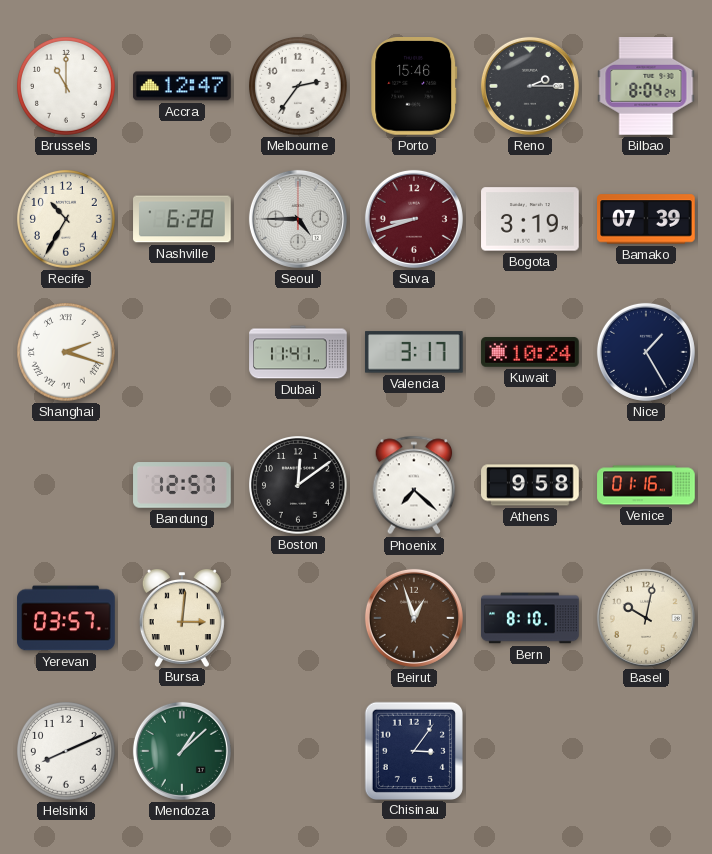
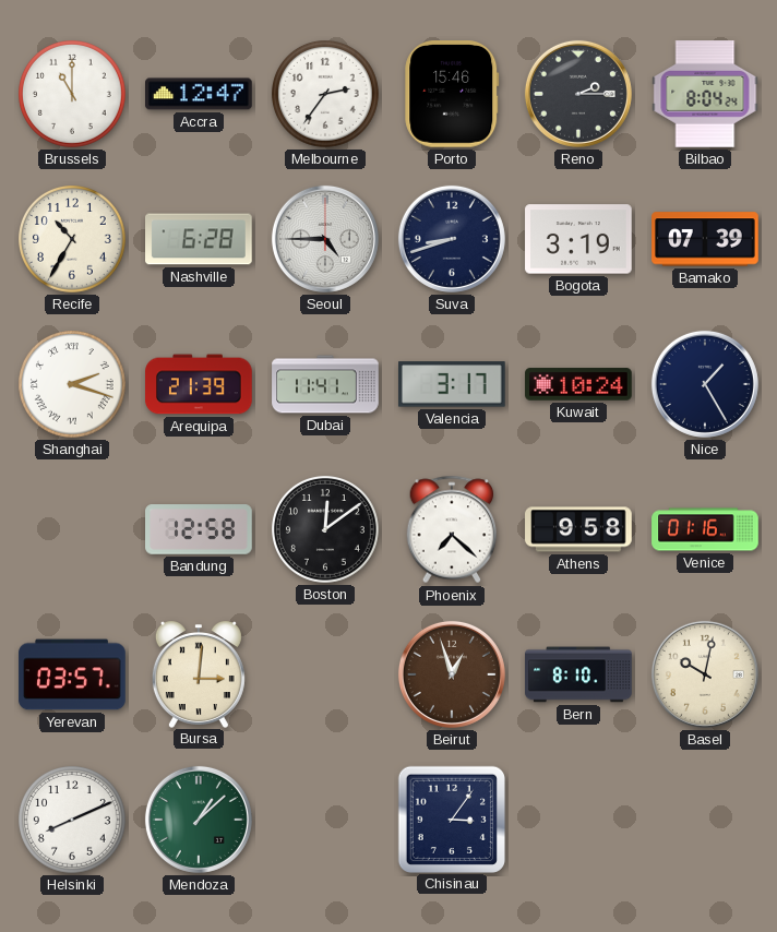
Suva dial: burgundy -> navy
Arequipa: none -> 21:39
Bandung: 12:57 -> 12:58
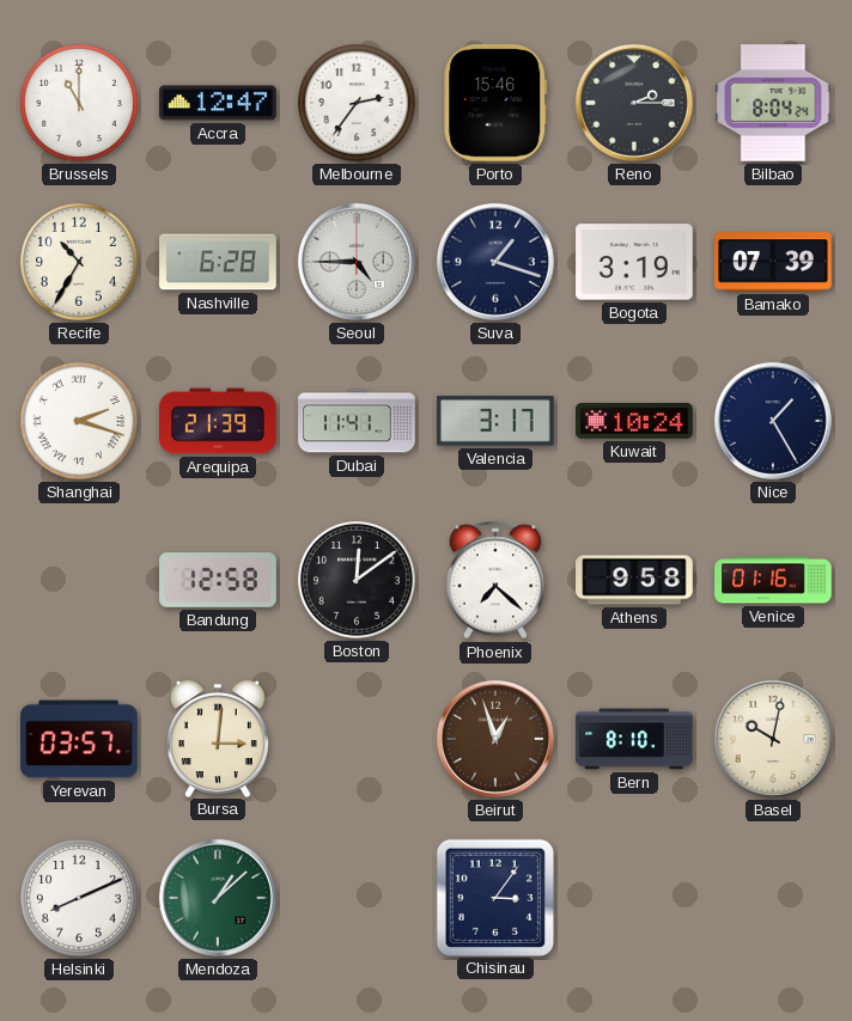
Suva: 8:42 -> 1:18
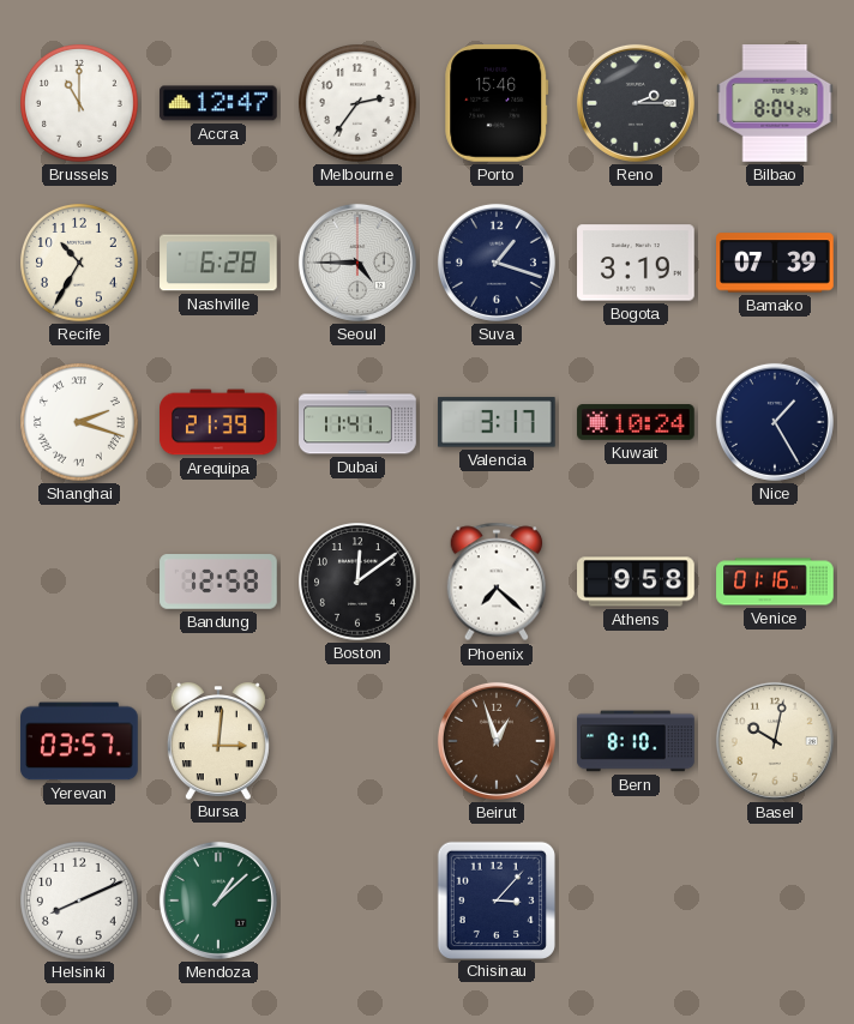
Chisinau: 3:06 -> 3:07
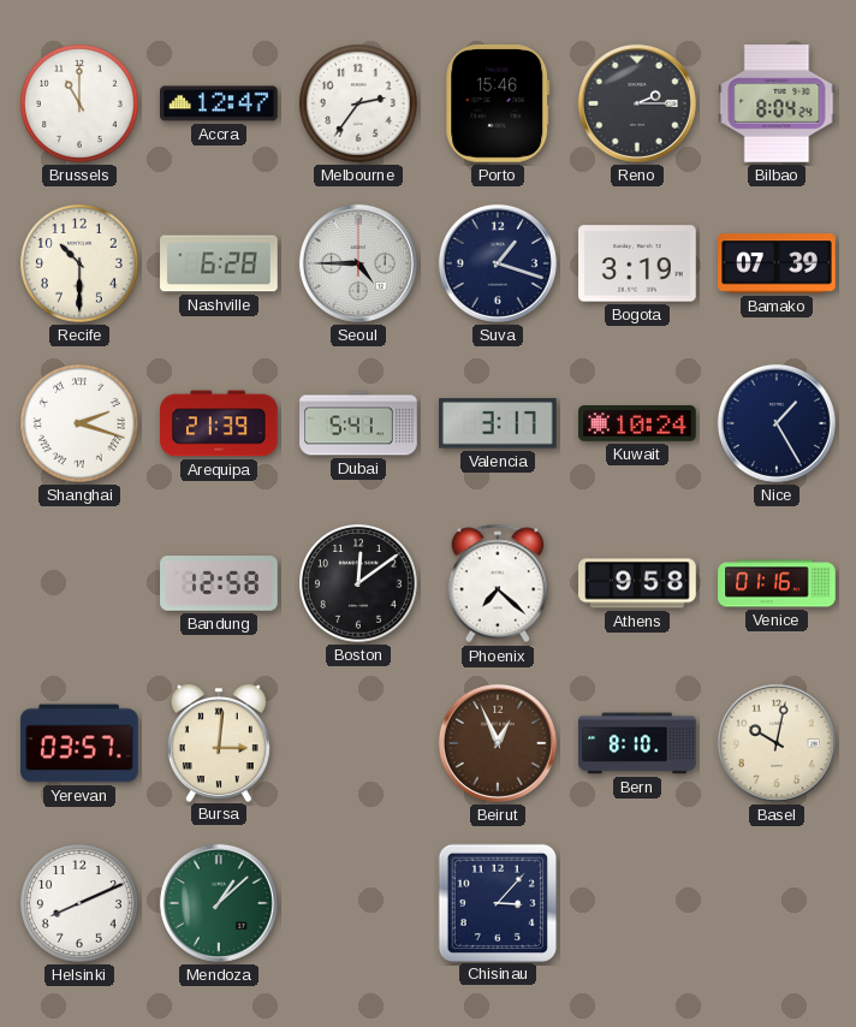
Recife: 10:35 -> 10:30
Dubai: 11:41 -> 5:41
Beirut: 12:57 -> 12:56
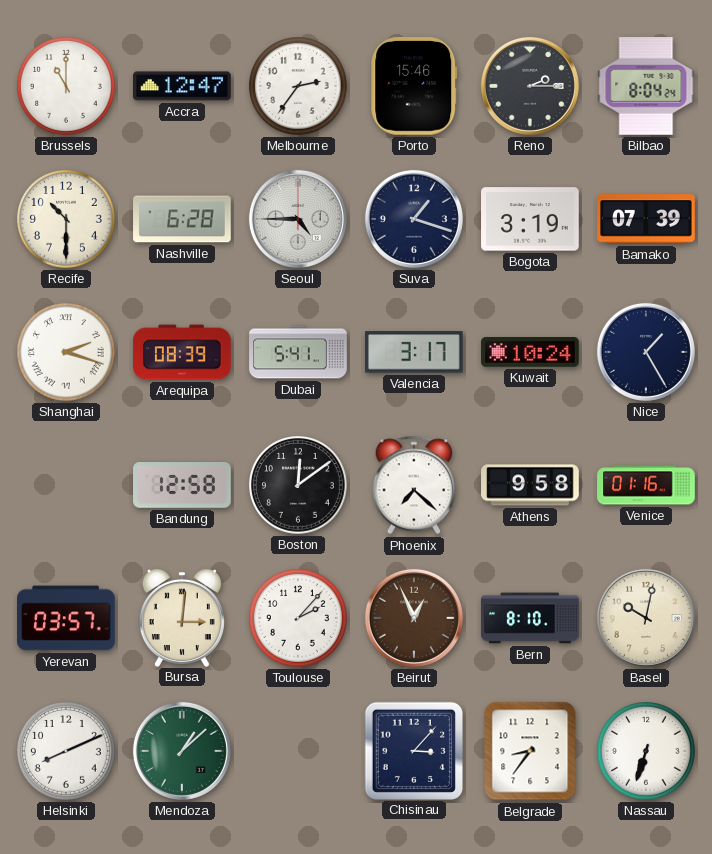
Arequipa: 21:39 -> 08:39
Toulouse: none -> 2:07
Belgrade: none -> 8:36
Nassau: none -> 6:33
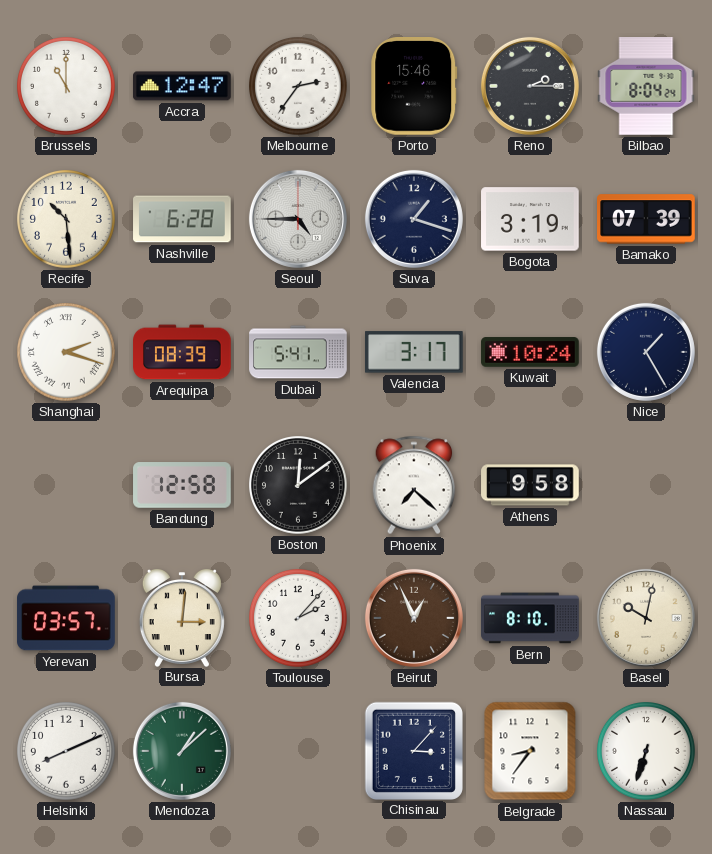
Recife: 10:30 -> 10:29
Venice: 01:16 -> none
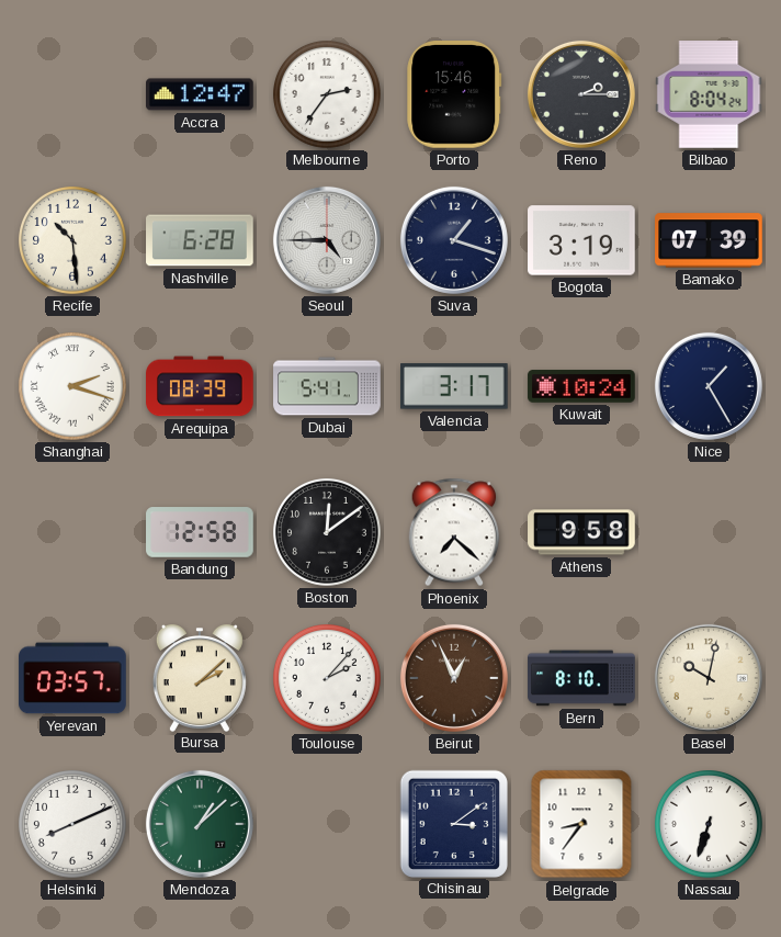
Brussels: 11:00 -> none
Bursa: 3:01 -> 2:08
Chisinau: 3:07 -> 3:09
